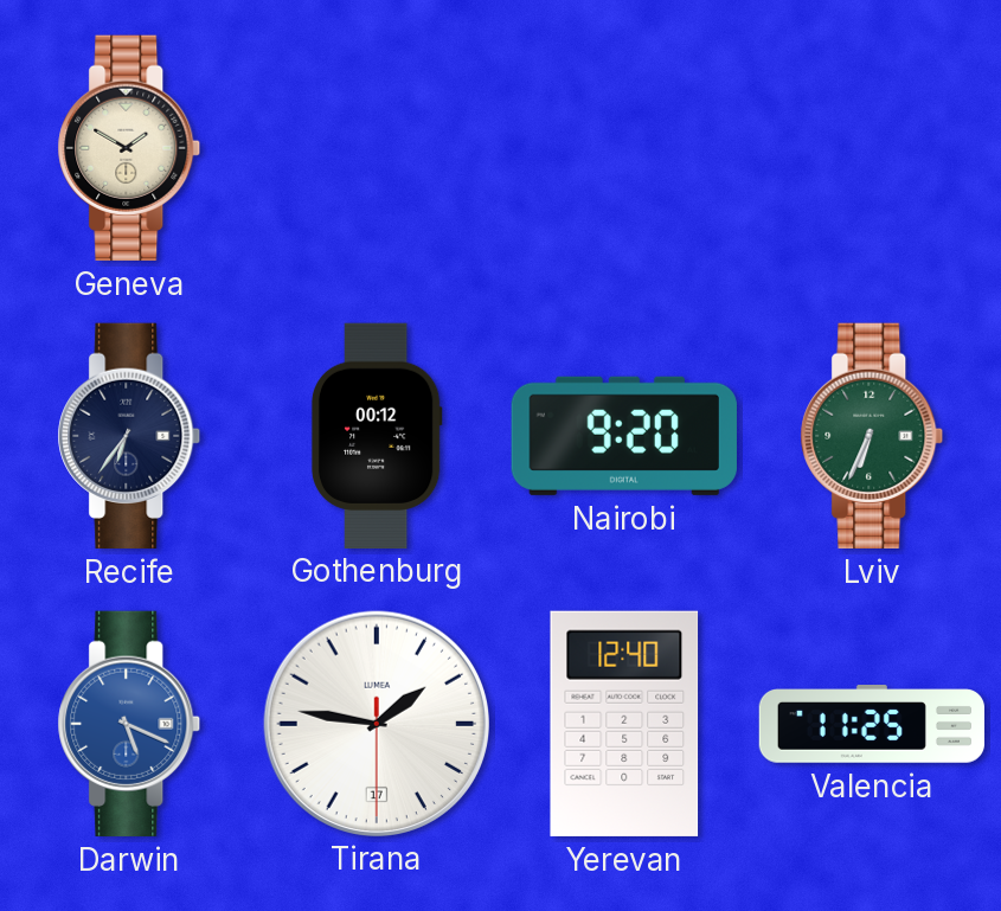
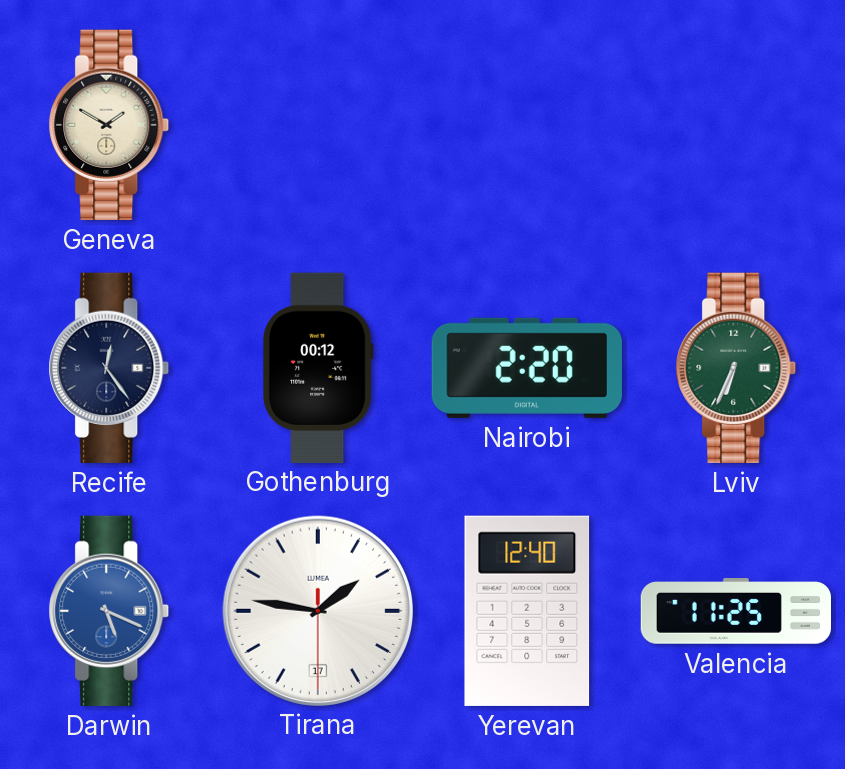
Recife: 6:36 -> 12:24
Nairobi: 9:20 -> 2:20
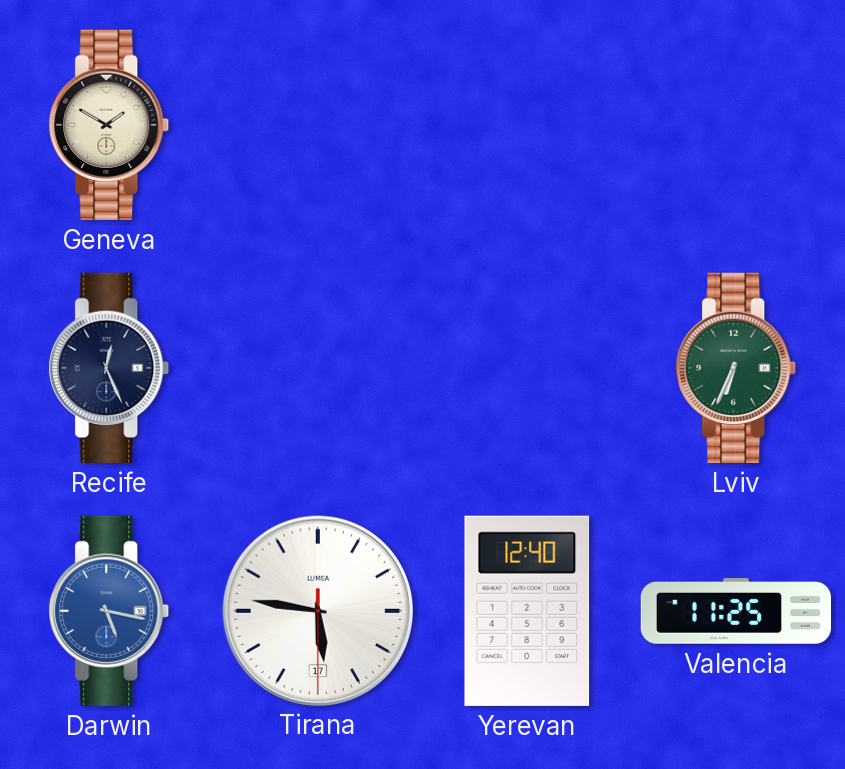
Recife: 12:24 -> 12:26
Gothenburg: 00:12 -> none
Nairobi: 2:20 -> none
Darwin: 5:19 -> 5:17
Tirana: 1:46 -> 5:46
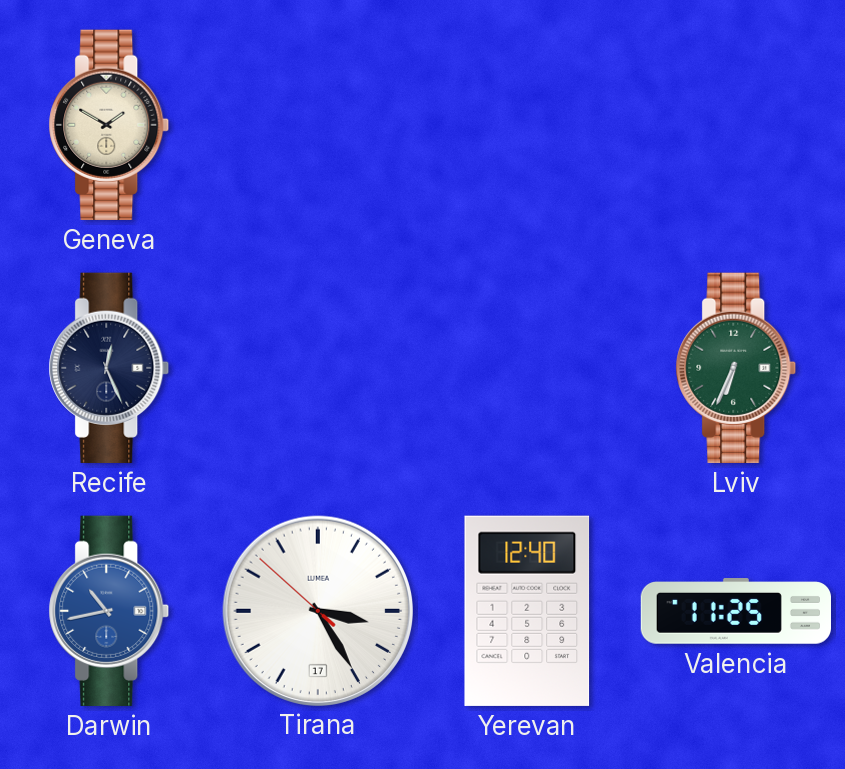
Darwin: 5:17 -> 10:43
Tirana: 5:46 -> 3:24
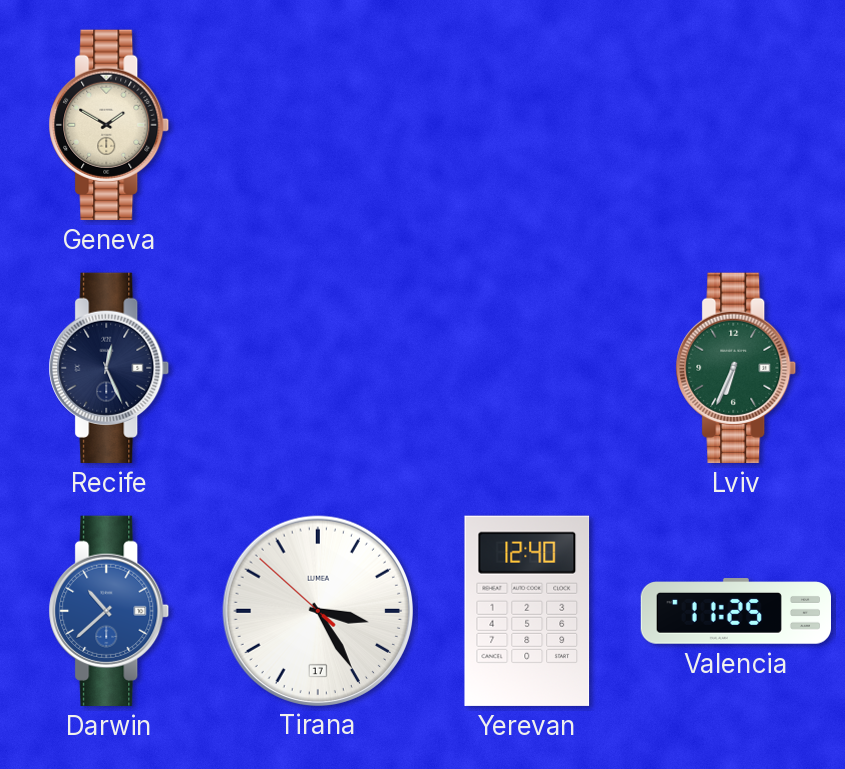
Darwin: 10:43 -> 10:38
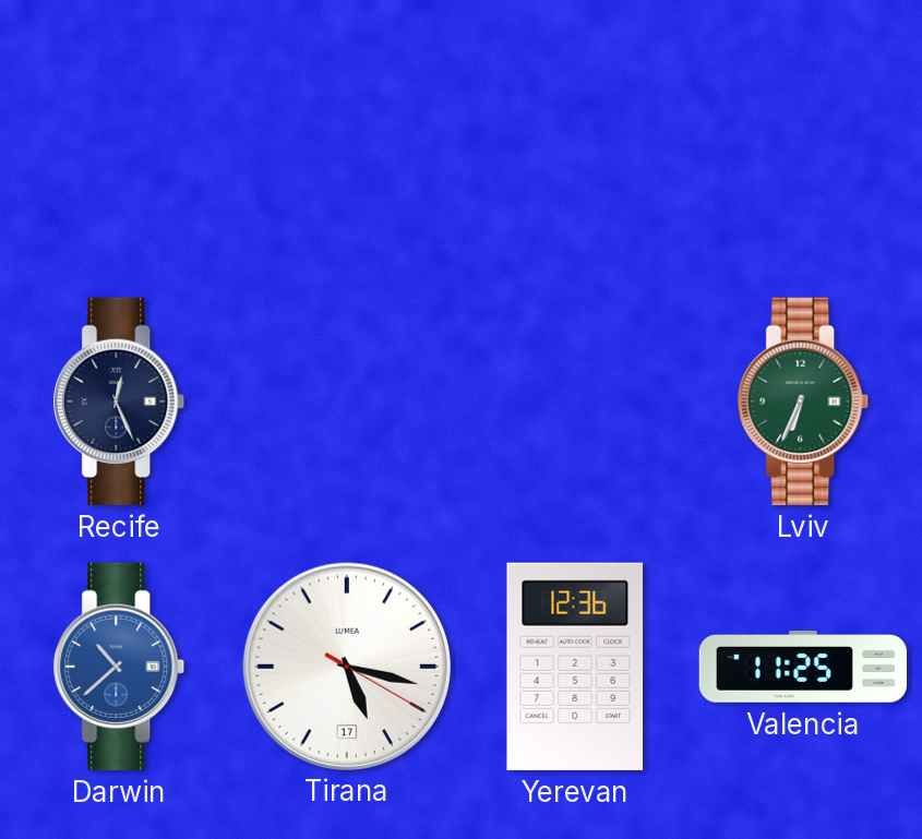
Geneva: 1:50 -> none
Tirana: 3:24 -> 5:17
Yerevan: 12:40 -> 12:36
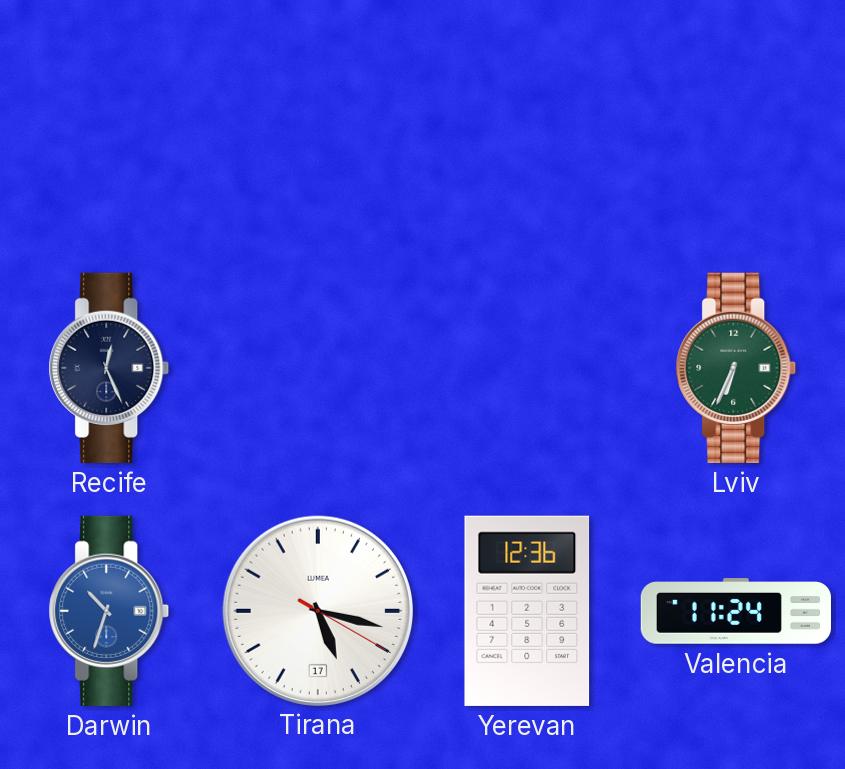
Darwin: 10:38 -> 10:33
Valencia: 11:25 -> 11:24
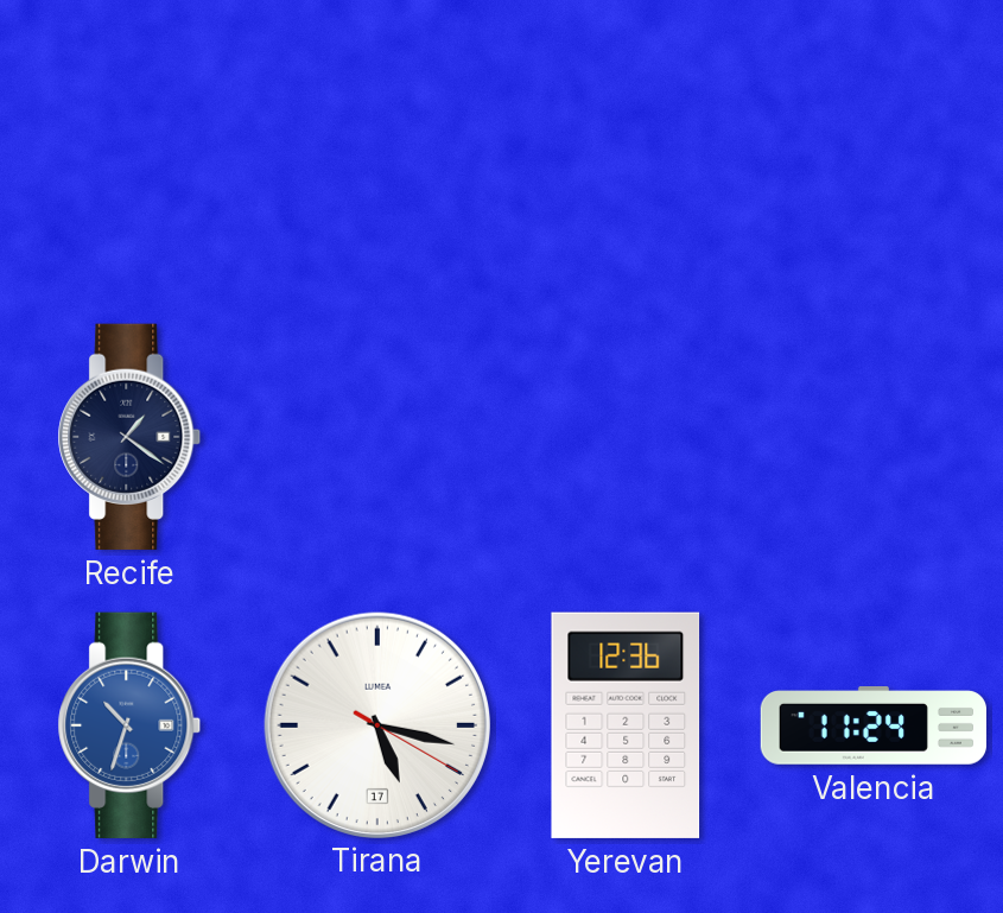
Recife: 12:26 -> 1:21
Lviv: 6:34 -> none
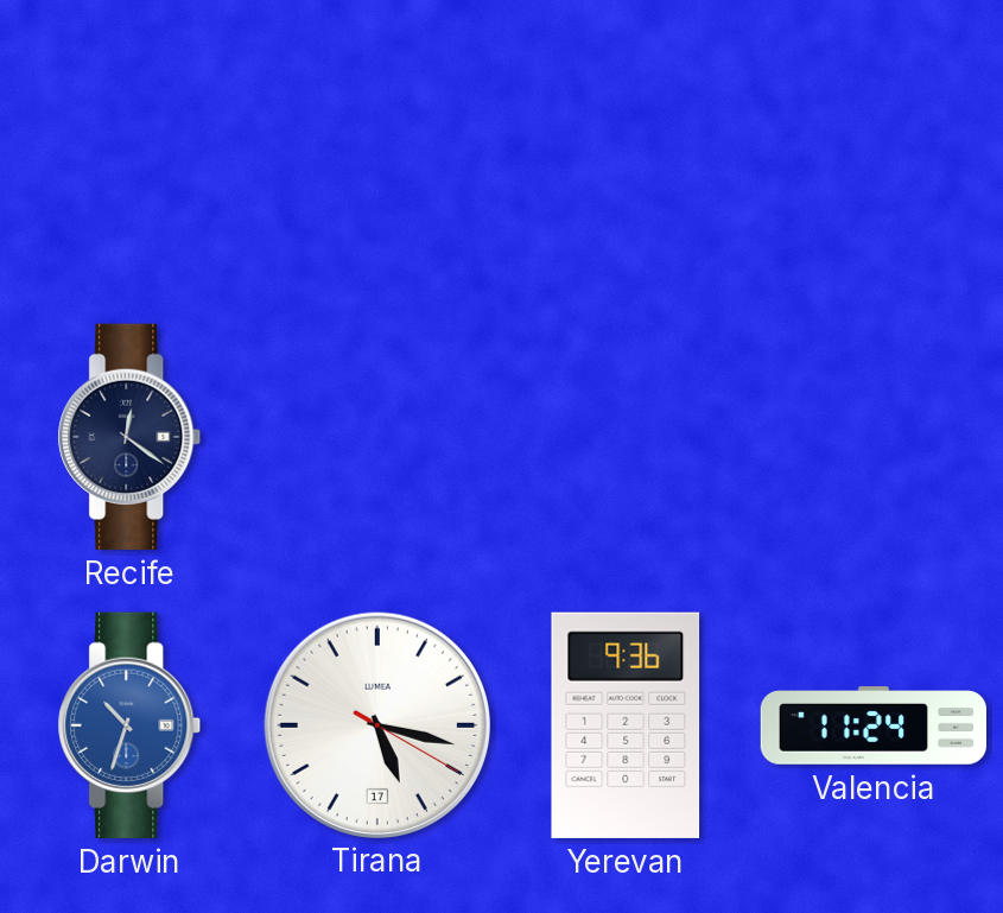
Recife: 1:21 -> 12:21
Yerevan: 12:36 -> 9:36
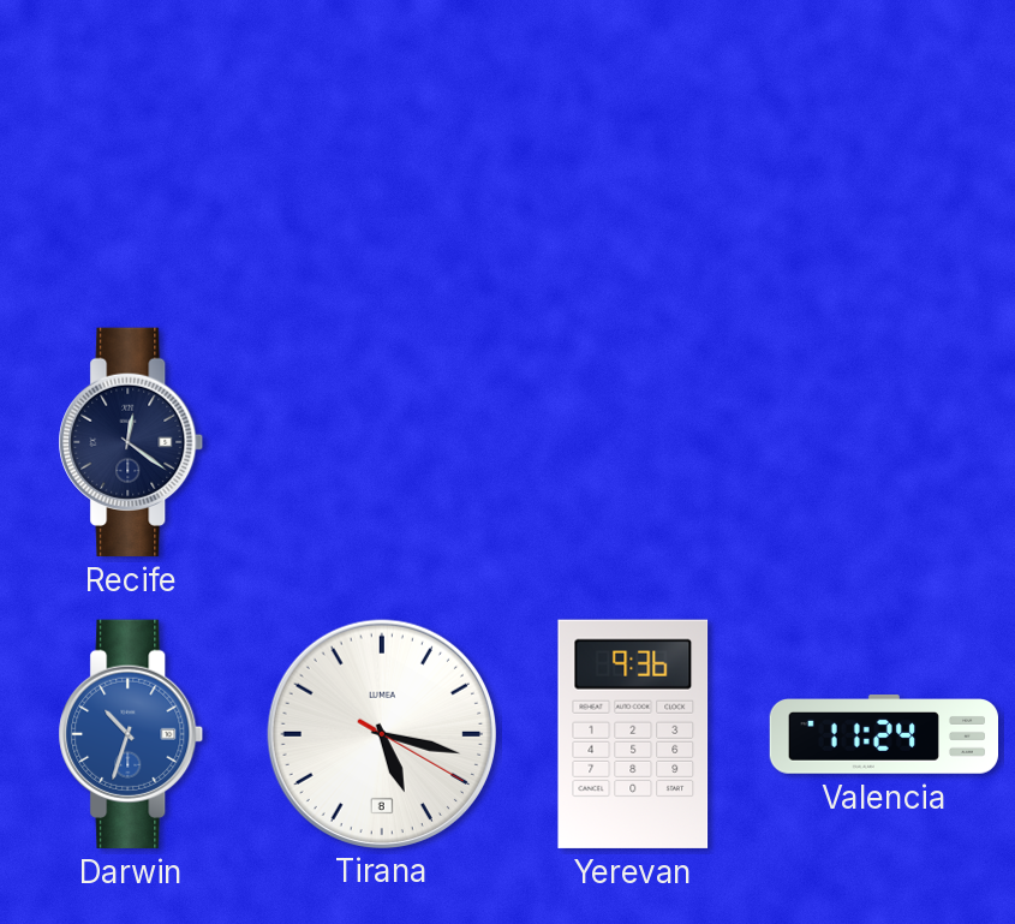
Tirana date: 17 -> 8
